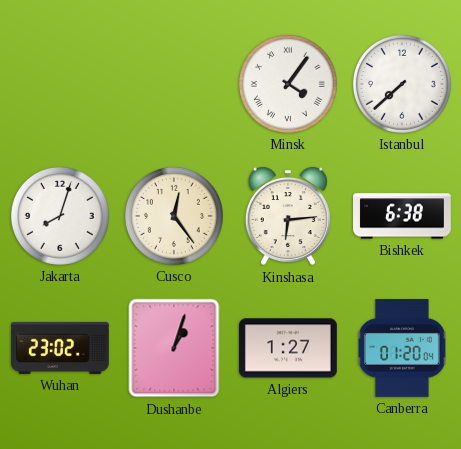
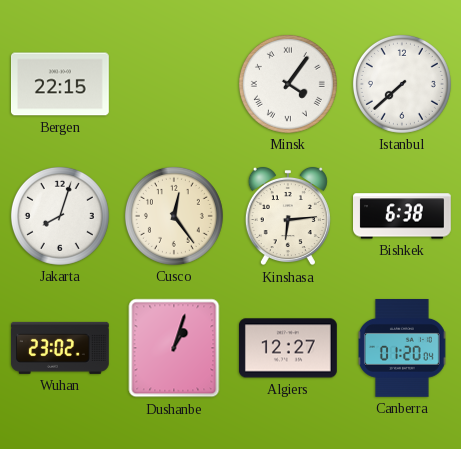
Bergen: none -> 22:15
Algiers: 1:27 -> 12:27
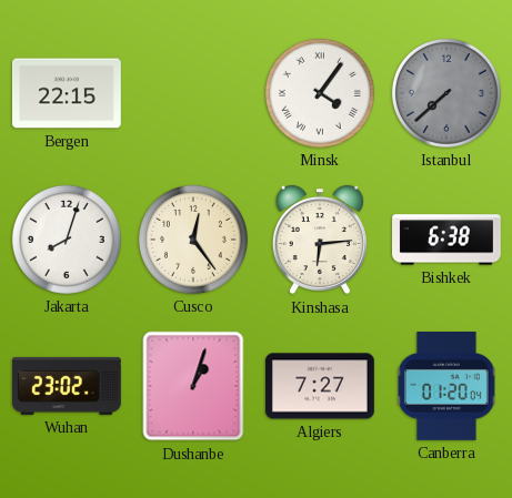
Istanbul dial: white -> grey
Algiers: 12:27 -> 7:27
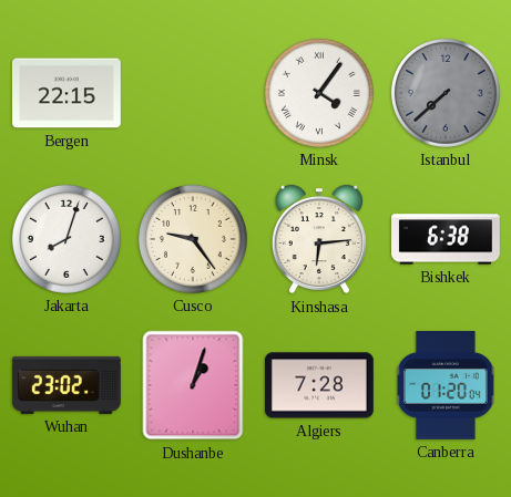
Cusco: 12:24 -> 9:24
Algiers: 7:27 -> 7:28
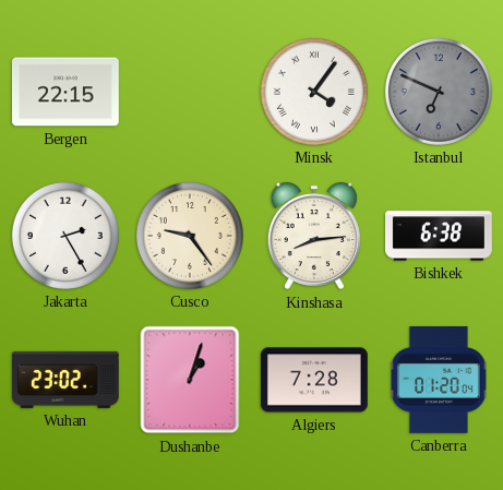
Istanbul: 7:38 -> 6:49
Jakarta: 8:03 -> 2:25
Kinshasa: 6:14 -> 8:14
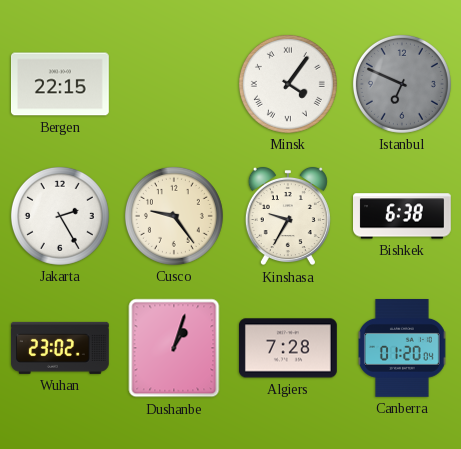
Kinshasa: 8:14 -> 9:35
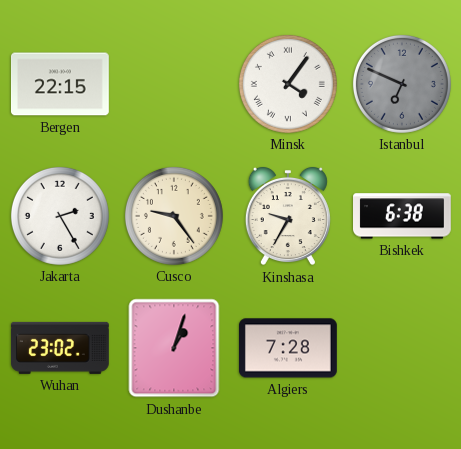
Canberra: 01:20 -> none
